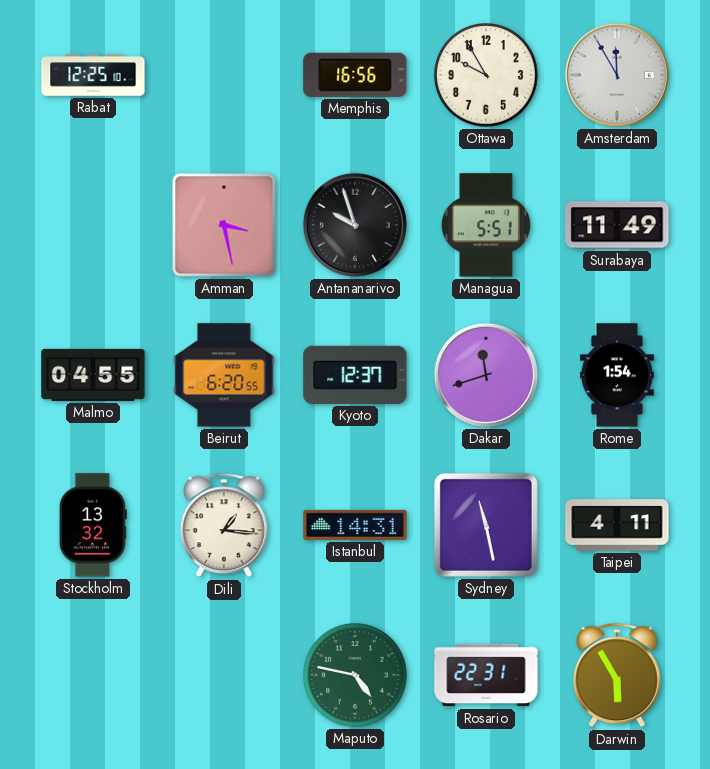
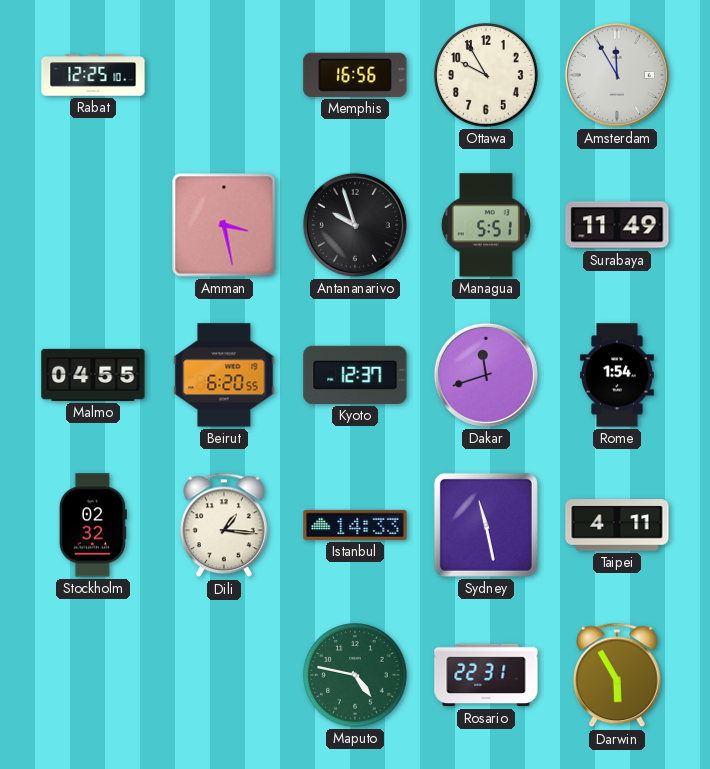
Stockholm: 13:32 -> 02:32
Istanbul: 14:31 -> 14:33
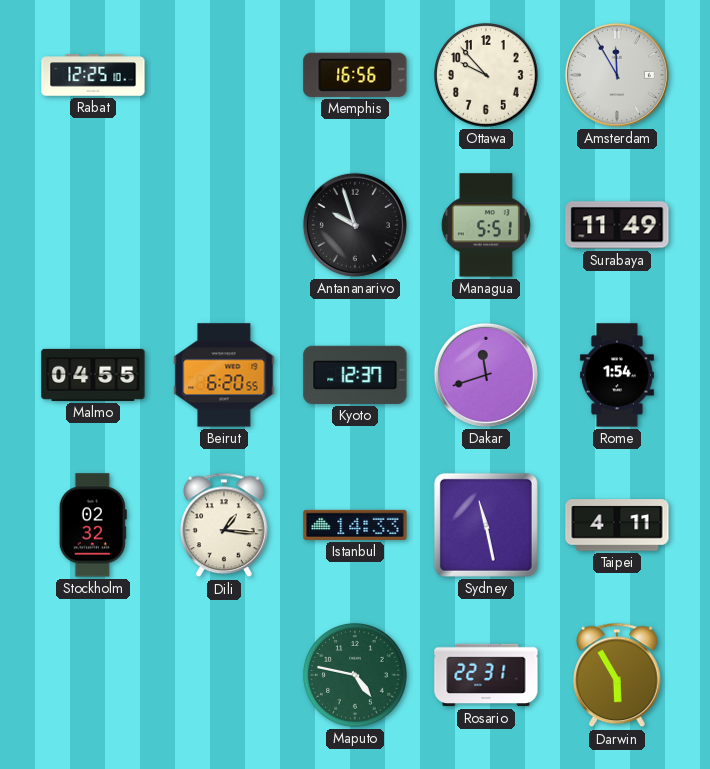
Ottawa: 9:55 -> 9:53
Amman: 3:28 -> none
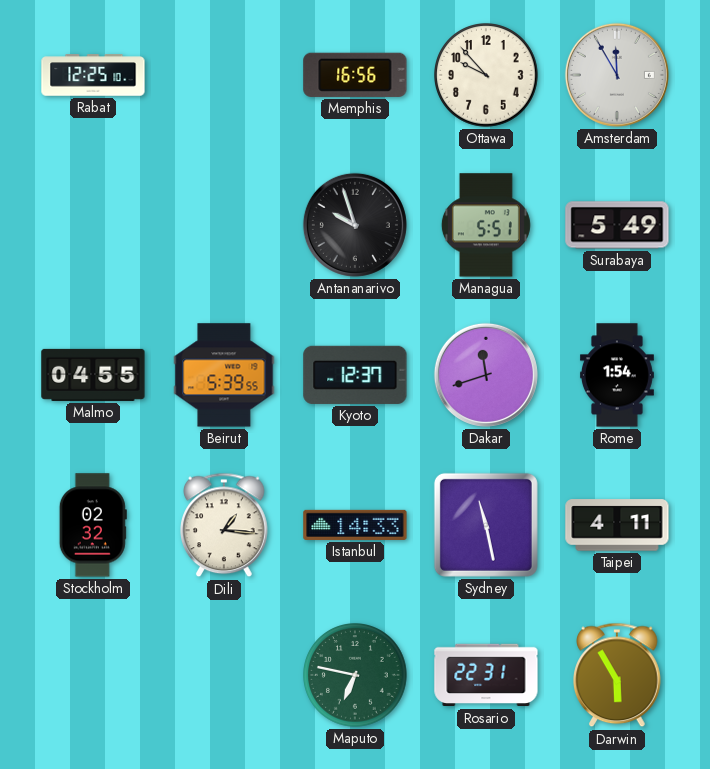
Surabaya: 11:49 -> 5:49
Beirut: 6:20 -> 5:39
Maputo: 4:47 -> 6:47
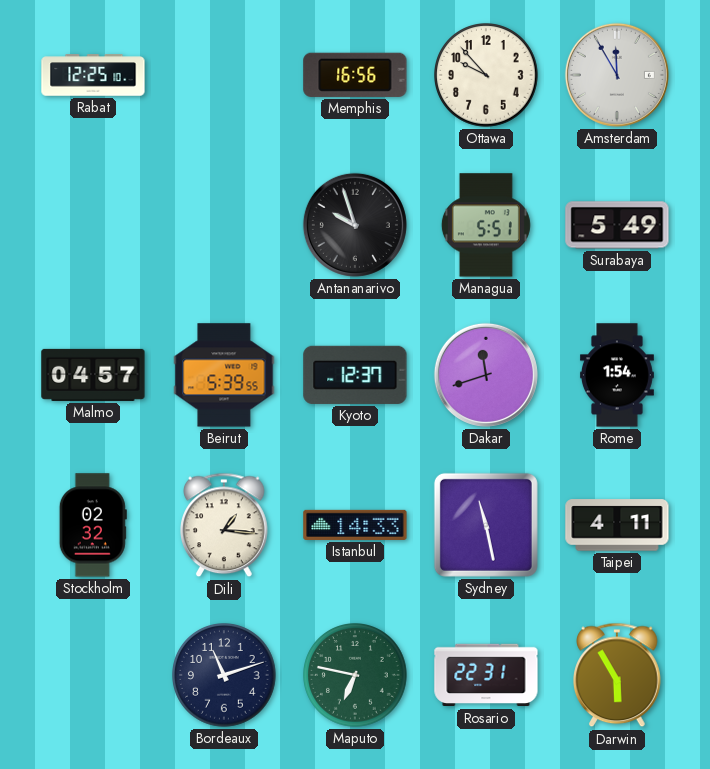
Malmo: 04:55 -> 04:57
Bordeaux: none -> 11:12
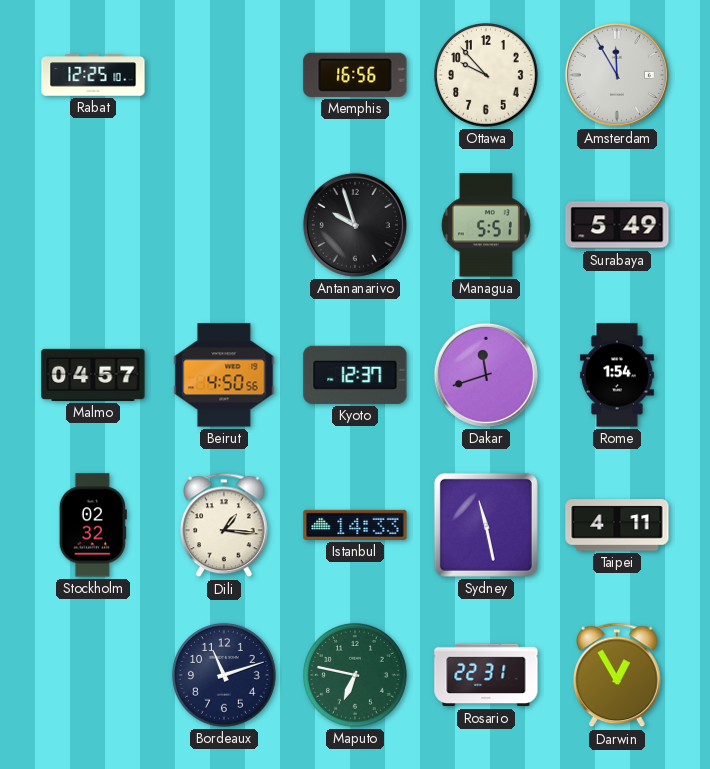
Beirut: 5:39 -> 4:50
Darwin: 5:55 -> 12:55
